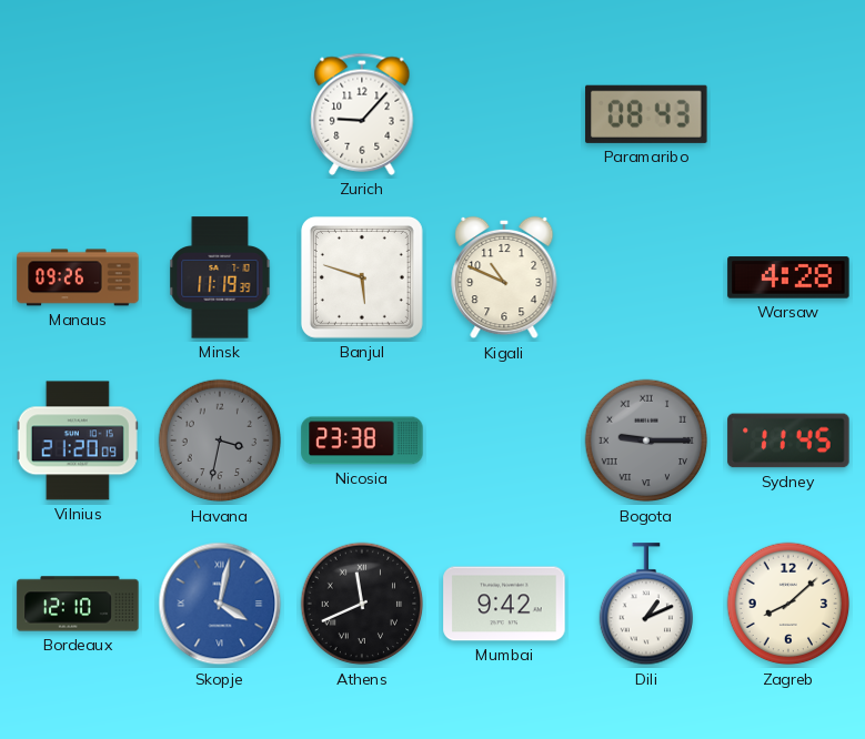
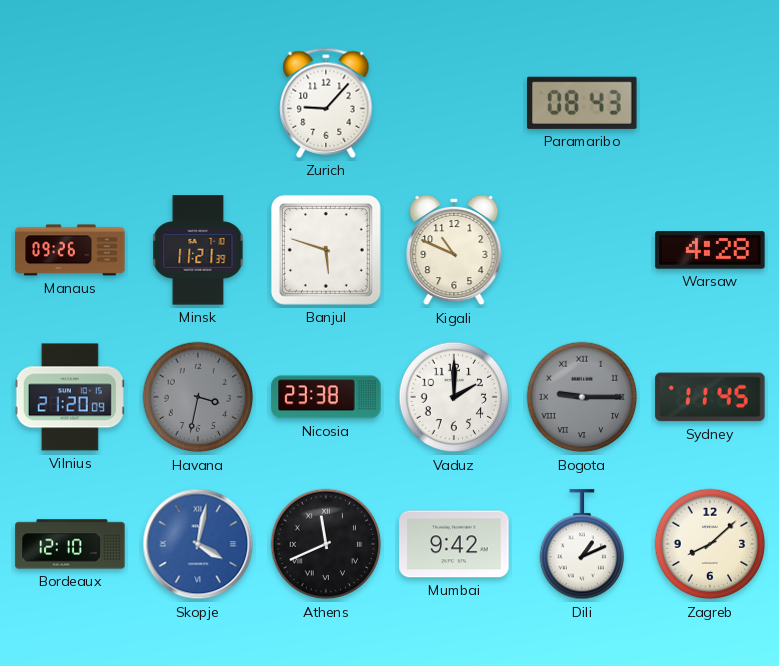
Minsk: 11:19 -> 11:21
Vaduz: none -> 2:00
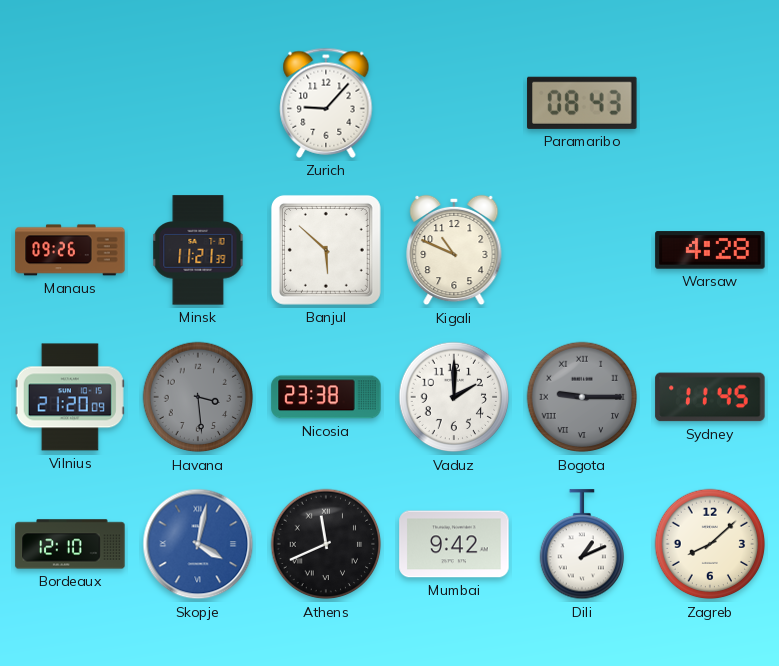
Banjul: 5:48 -> 5:52
Havana: 3:32 -> 3:29
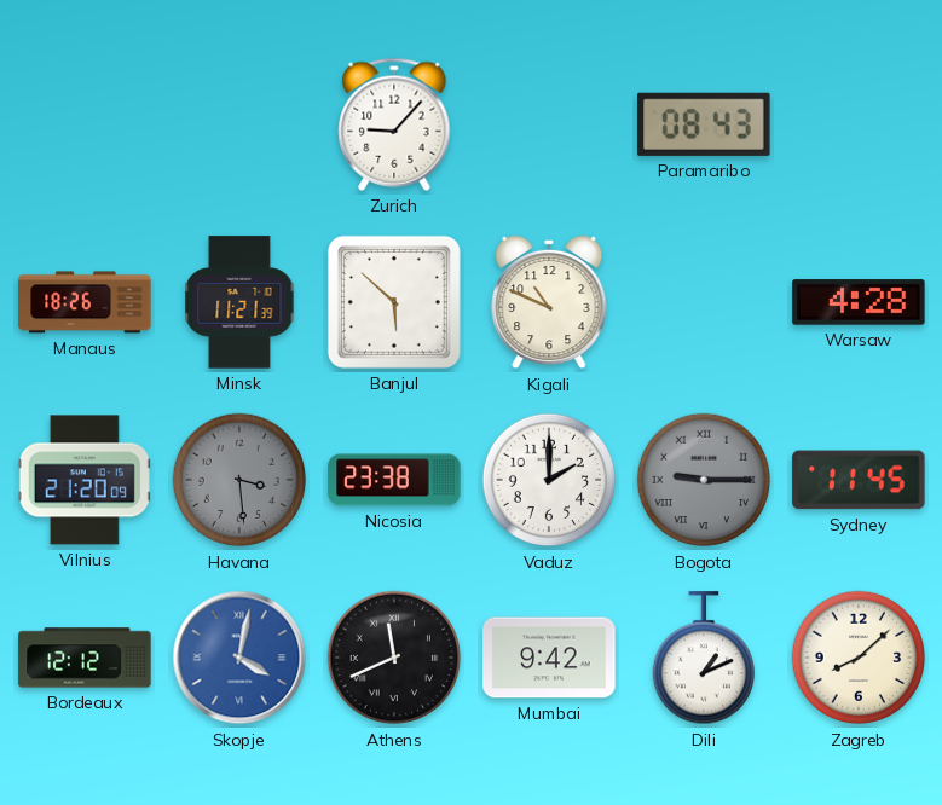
Manaus: 09:26 -> 18:26
Bordeaux: 12:10 -> 12:12
